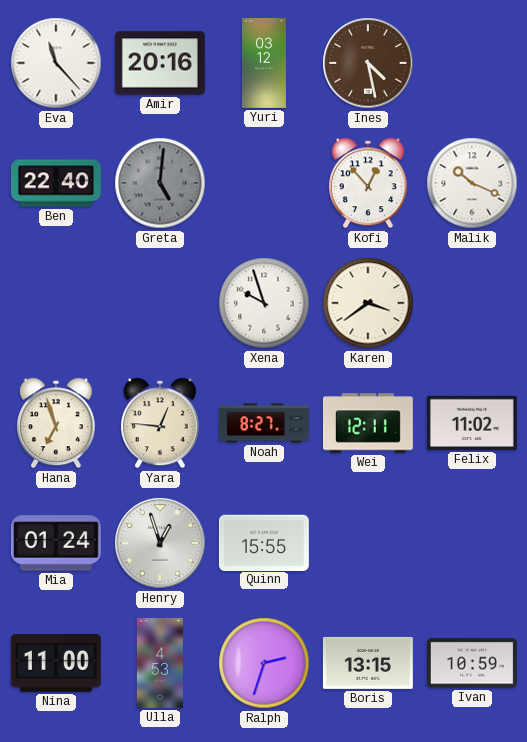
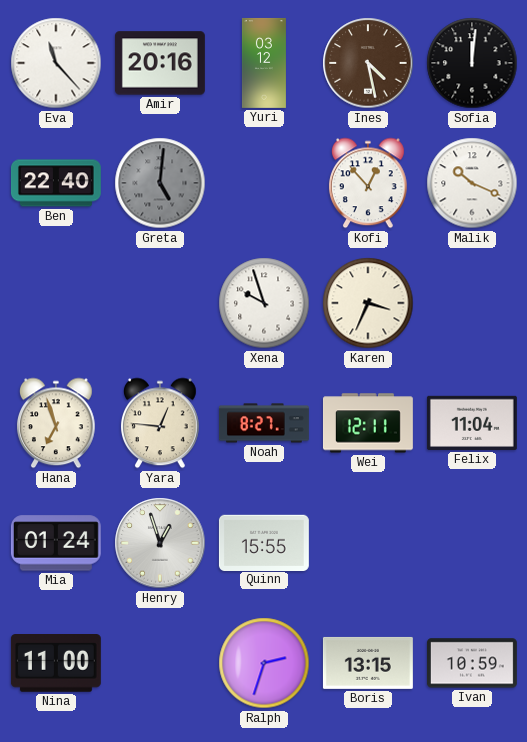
Sofia: none -> 12:01
Karen: 3:39 -> 3:34
Felix: 11:02 -> 11:04
Ulla: 4:53 -> none
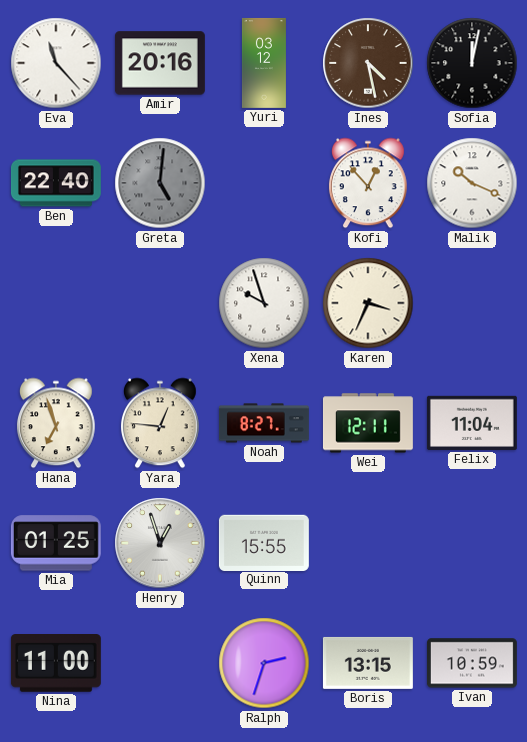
Sofia: 12:01 -> 12:02
Mia: 01:24 -> 01:25
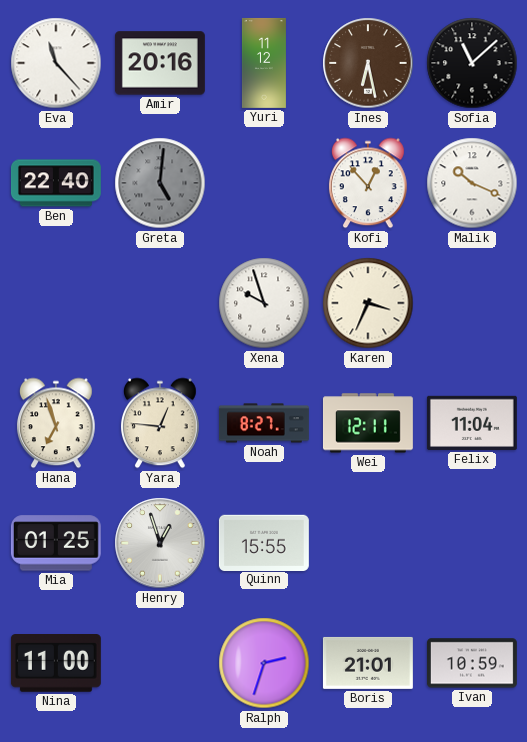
Yuri: 03:12 -> 11:12
Ines: 4:28 -> 6:28
Sofia: 12:02 -> 11:08
Boris: 13:15 -> 21:01
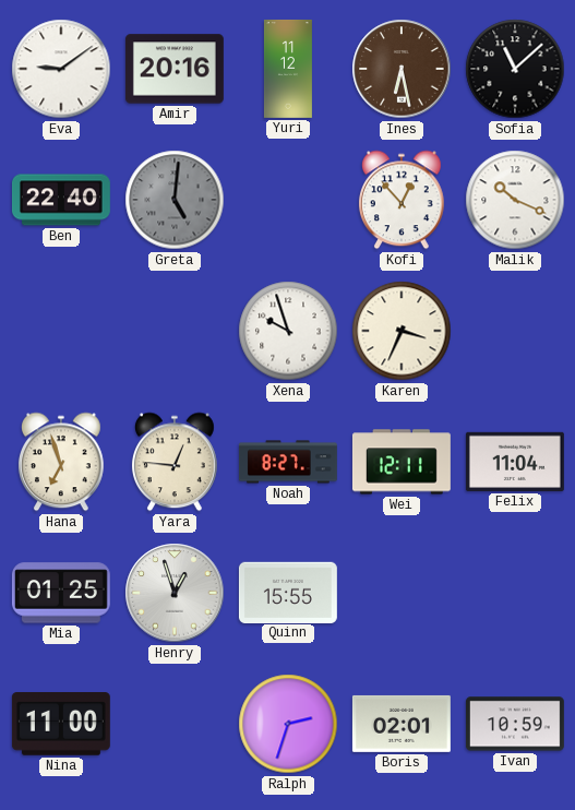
Eva: 11:23 -> 9:09
Boris: 21:01 -> 02:01
